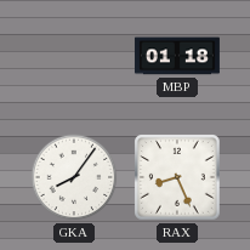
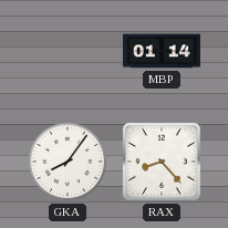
MBP: 01:18 -> 01:14
RAX: 8:26 -> 8:23
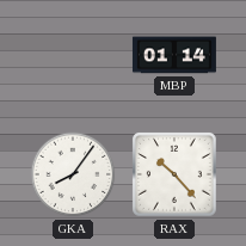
RAX: 8:23 -> 10:23
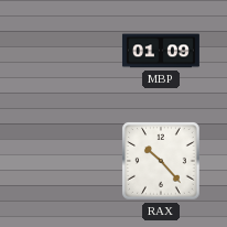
MBP: 01:14 -> 01:09
GKA: 8:06 -> none
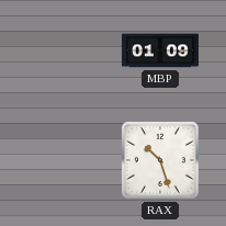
RAX: 10:23 -> 10:27
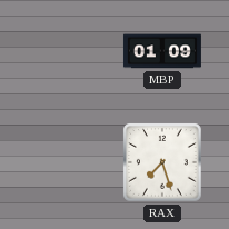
RAX: 10:27 -> 7:27
